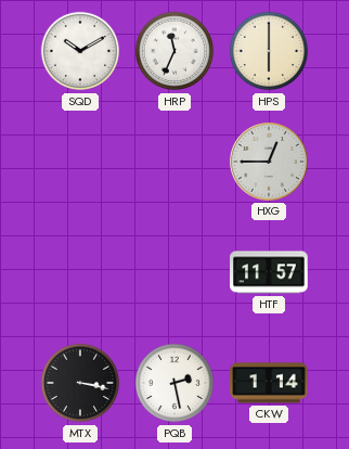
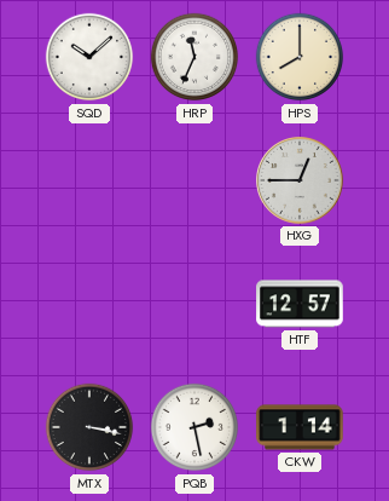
SQD: 10:10 -> 10:08
HPS: 6:00 -> 8:00
HTF: 11:57 -> 12:57
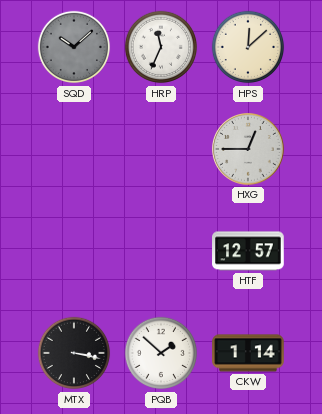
SQD dial: white -> grey
HPS: 8:00 -> 12:08
PQB: 2:28 -> 1:52
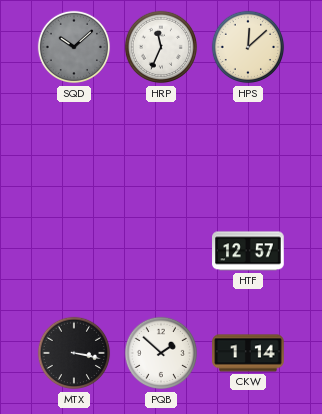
HXG: 12:45 -> none
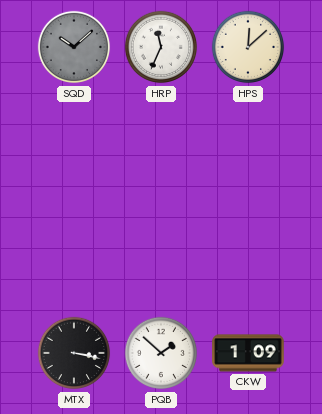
HTF: 12:57 -> none
CKW: 1:14 -> 1:09
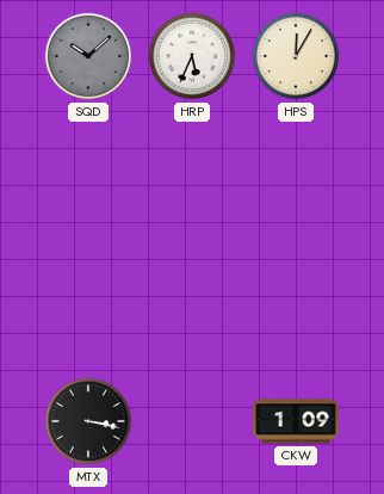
HRP: 11:34 -> 5:34
HPS: 12:08 -> 12:05
PQB: 1:52 -> none
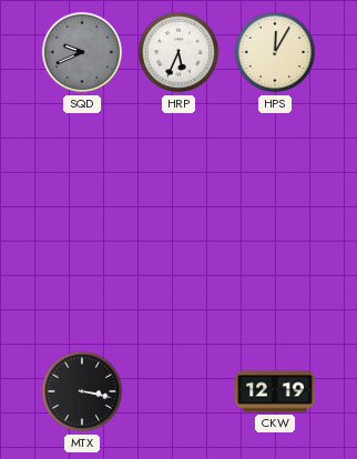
SQD: 10:08 -> 9:41
CKW: 1:09 -> 12:19
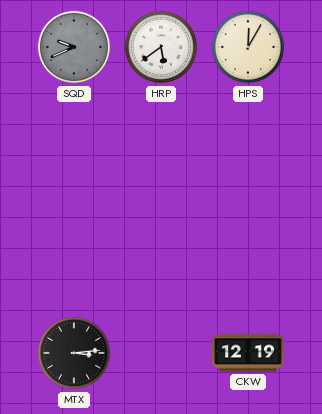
HRP: 5:34 -> 5:39
MTX: 3:17 -> 3:14
